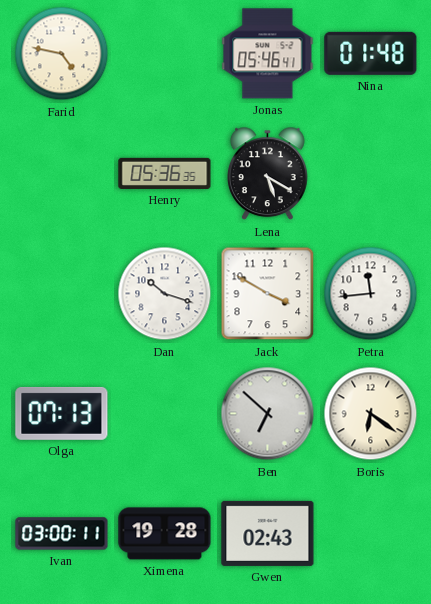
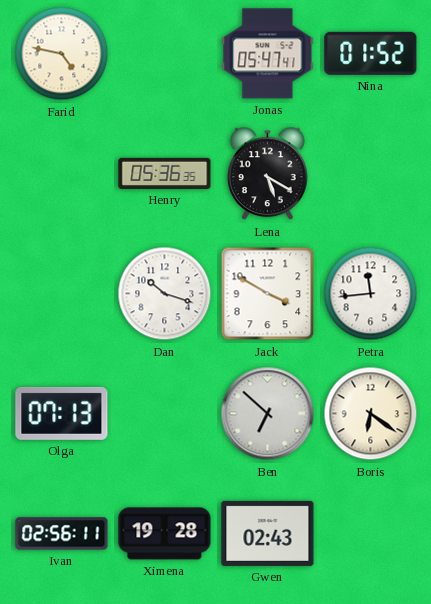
Jonas: 05:46 -> 05:47
Nina: 01:48 -> 01:52
Ivan: 03:00 -> 02:56
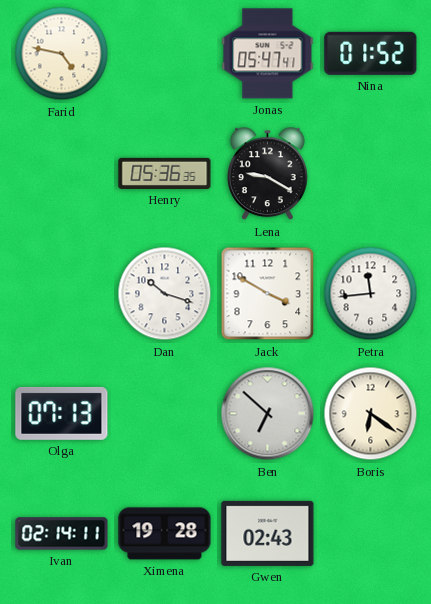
Lena: 5:20 -> 9:20
Ivan: 02:56 -> 02:14
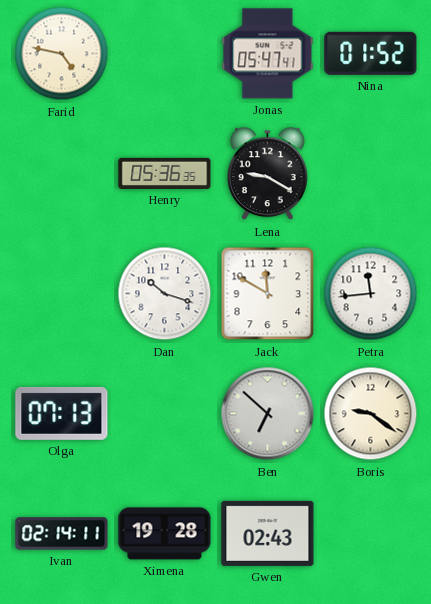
Jack: 3:50 -> 11:50
Boris: 6:21 -> 9:21
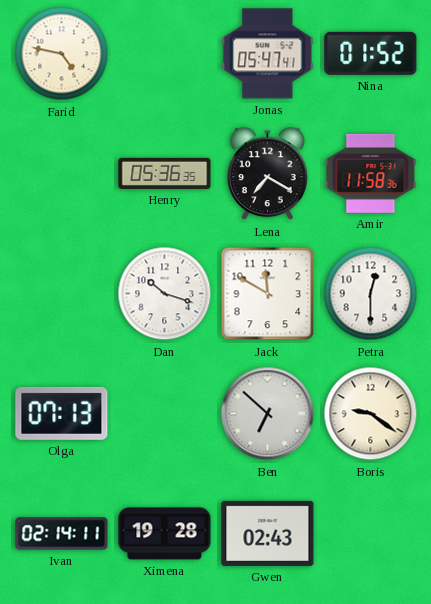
Lena: 9:20 -> 7:20
Amir: none -> 11:58
Petra: 11:44 -> 12:30
